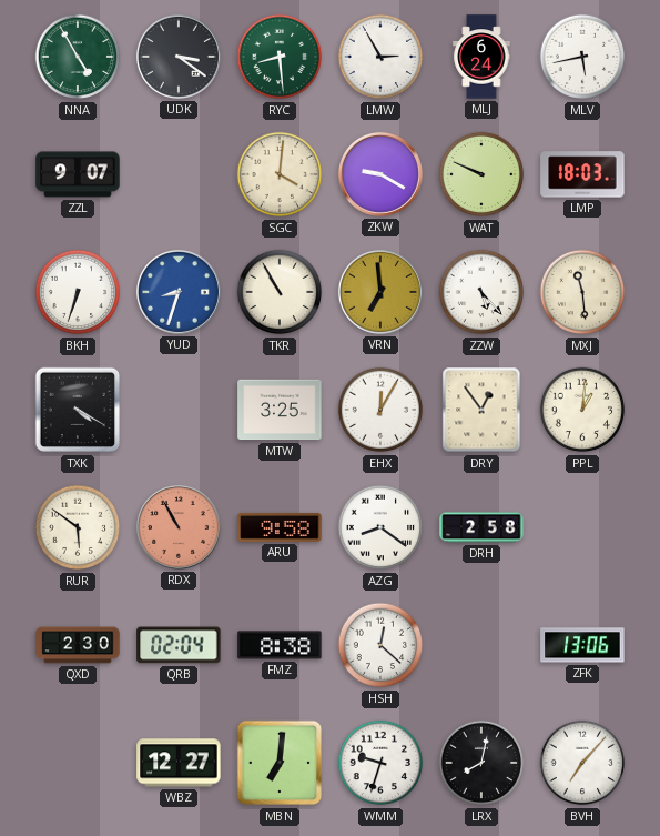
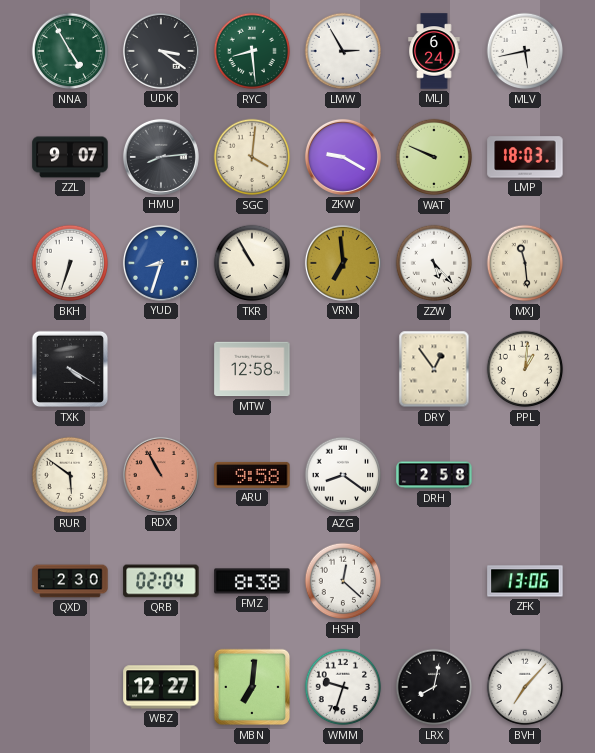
HMU: none -> 8:14
MTW: 3:25 -> 12:58
EHX: 12:05 -> none
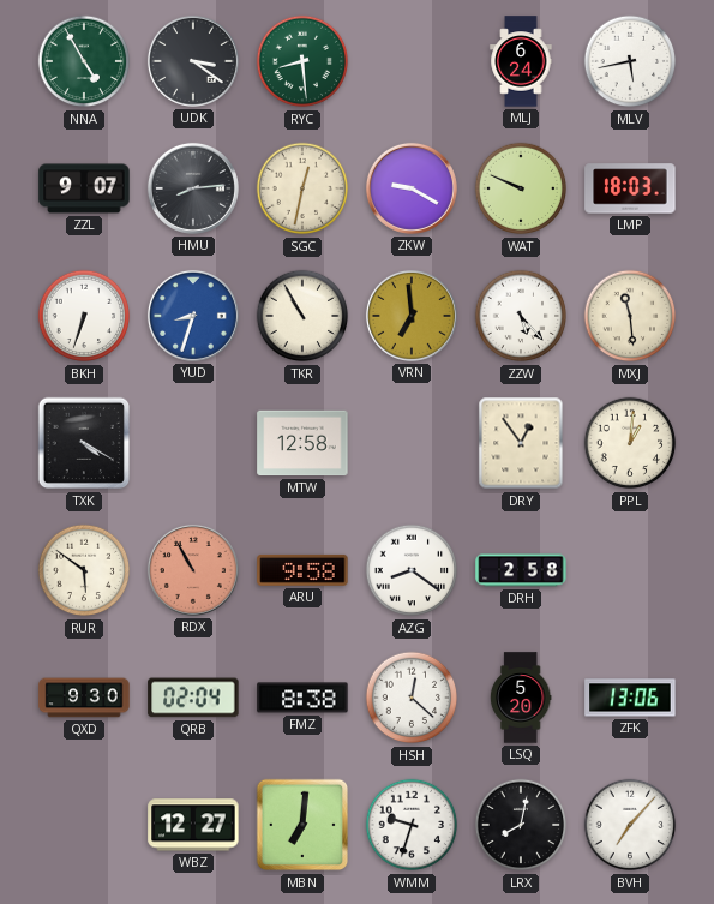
LMW: 2:55 -> none
SGC: 4:01 -> 12:32
QXD: 2:30 -> 9:30
LSQ: none -> 5:20
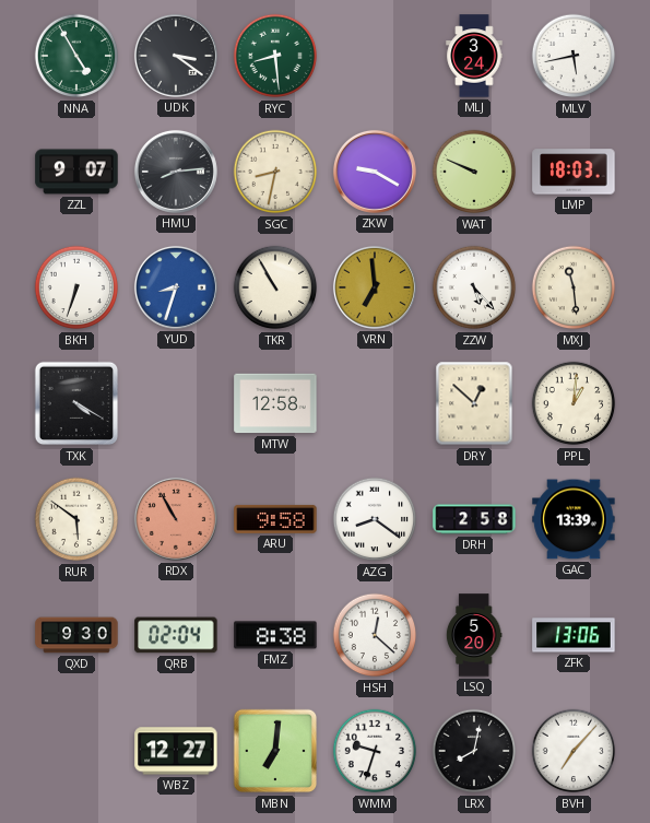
MLJ: 6:24 -> 3:24
SGC: 12:32 -> 8:32
DRY: 12:54 -> 12:52
GAC: none -> 13:39
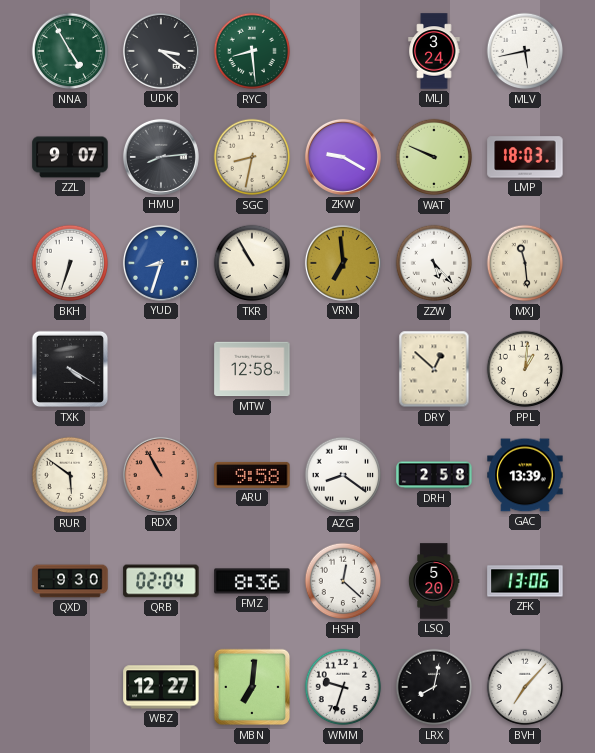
FMZ: 8:38 -> 8:36
